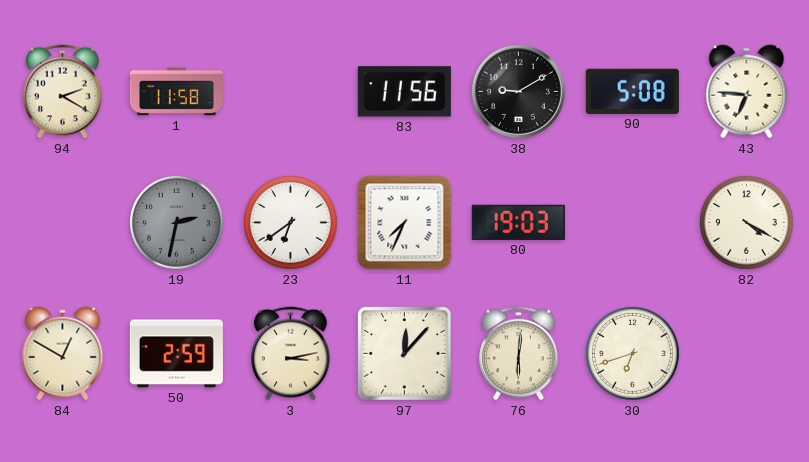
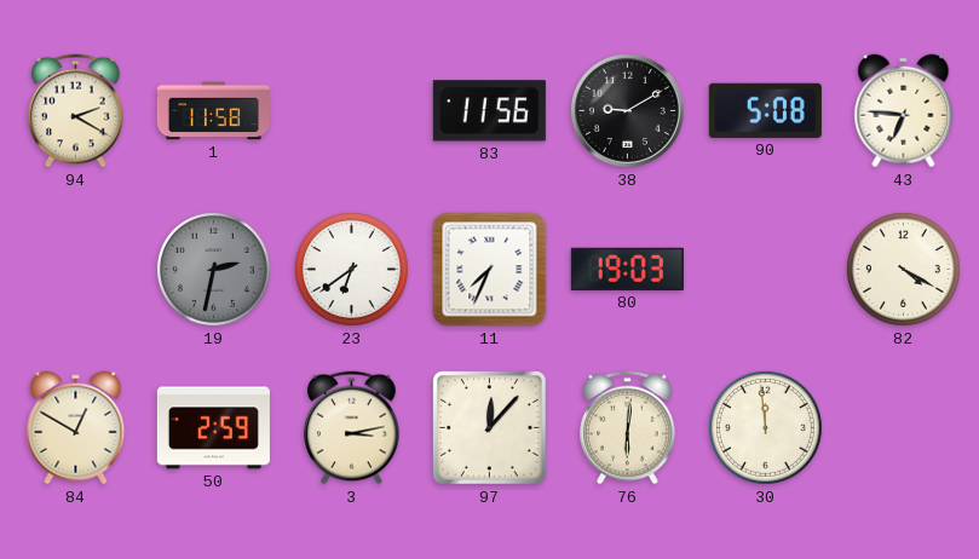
30: 6:42 -> 11:59
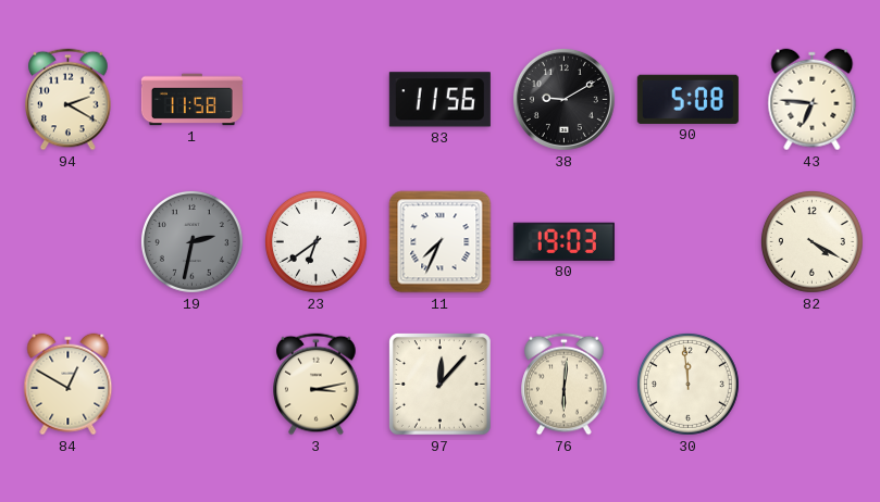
50: 2:59 -> none
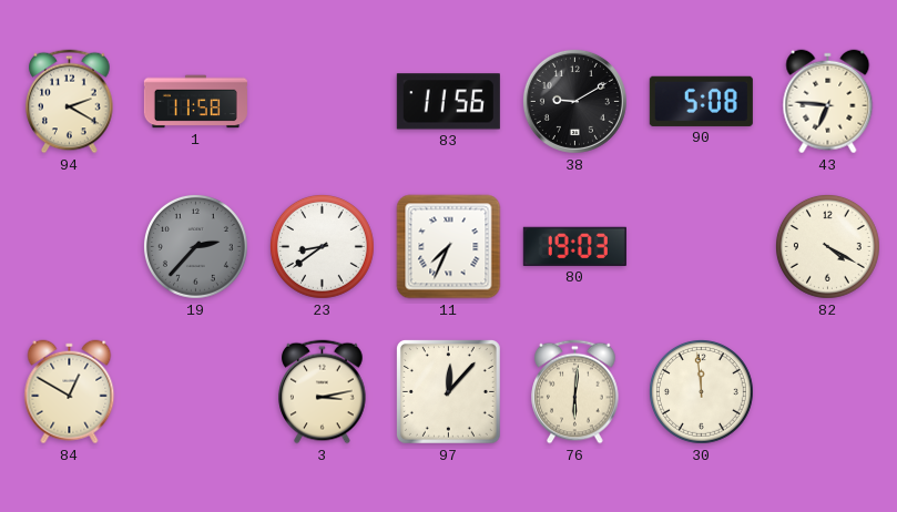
19: 2:32 -> 2:37
23: 6:39 -> 8:39
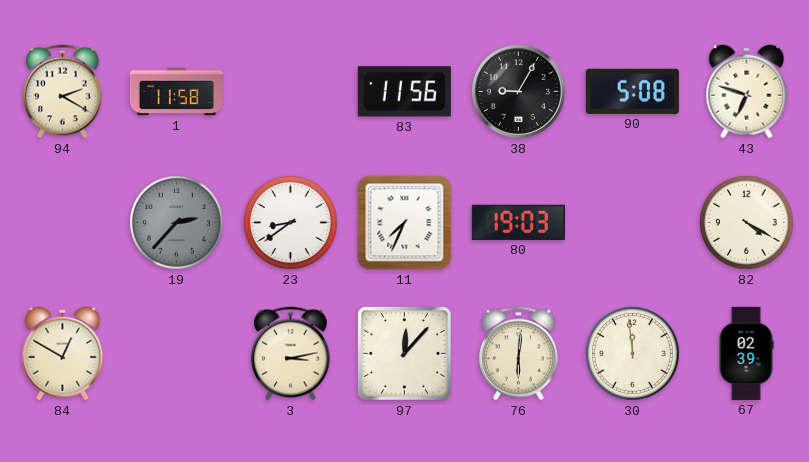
38: 9:10 -> 9:05
43: 6:46 -> 6:48
67: none -> 02:39
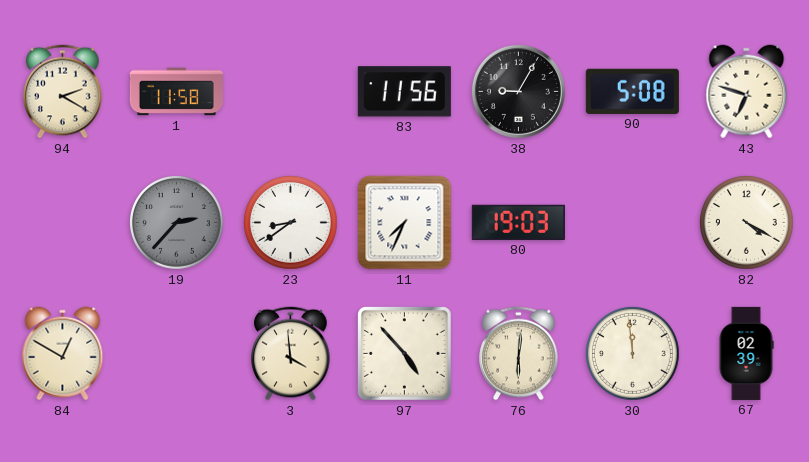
3: 3:13 -> 3:59
97: 12:07 -> 4:53
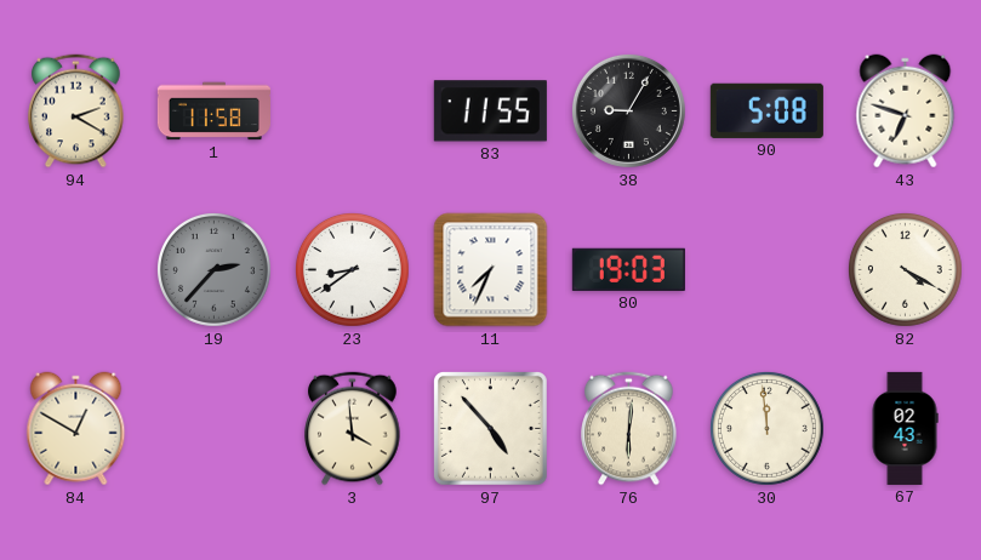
83: 11:56 -> 11:55
67: 02:39 -> 02:43
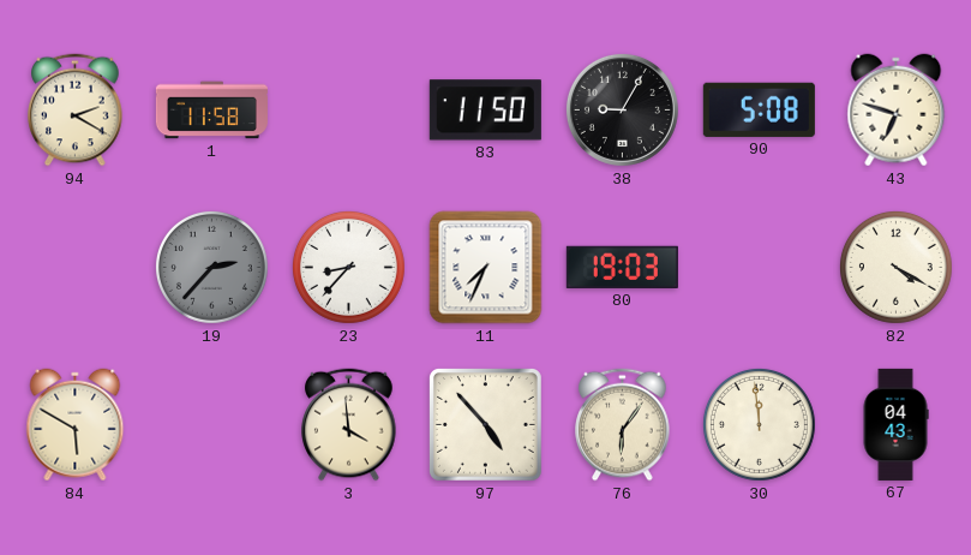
83: 11:55 -> 11:50
23: 8:39 -> 8:37
84: 12:50 -> 5:50
76: 6:01 -> 6:06
67: 02:43 -> 04:43
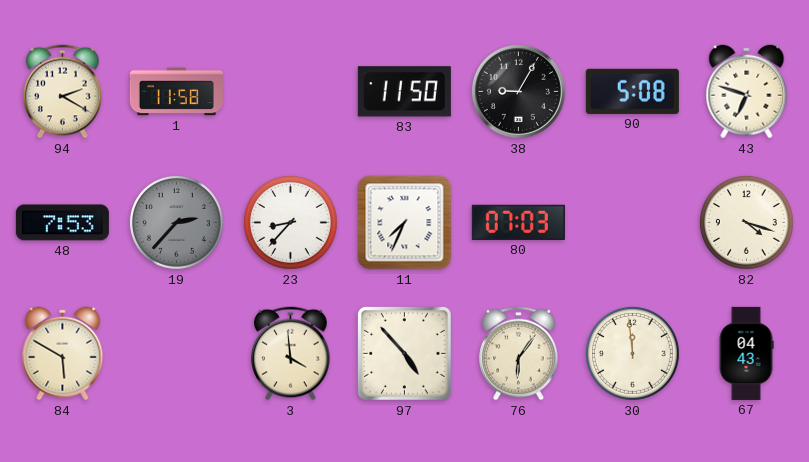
48: none -> 7:53
80: 19:03 -> 07:03
82: 4:20 -> 4:18
